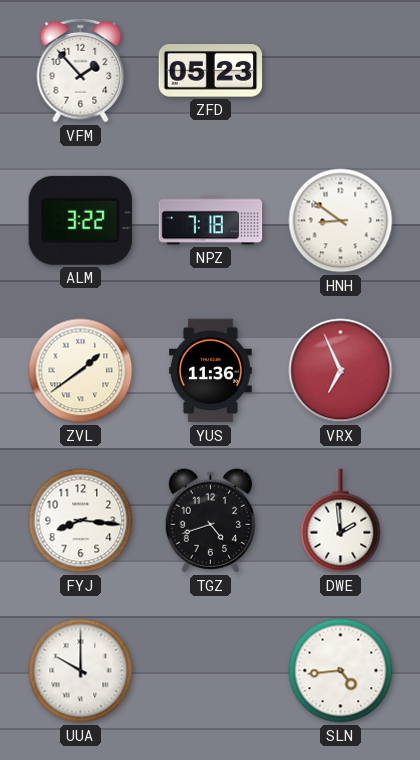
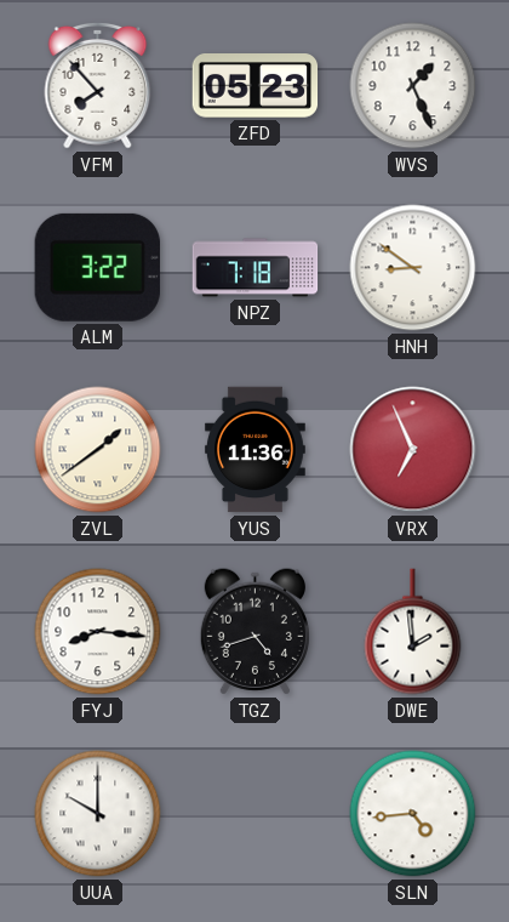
VFM: 1:53 -> 7:53
WVS: none -> 1:26
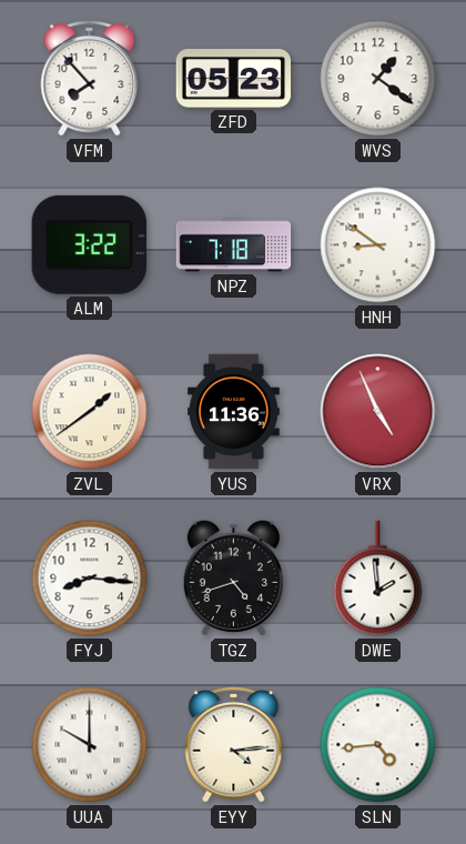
WVS: 1:26 -> 1:21
VRX: 6:56 -> 4:56
EYY: none -> 4:14
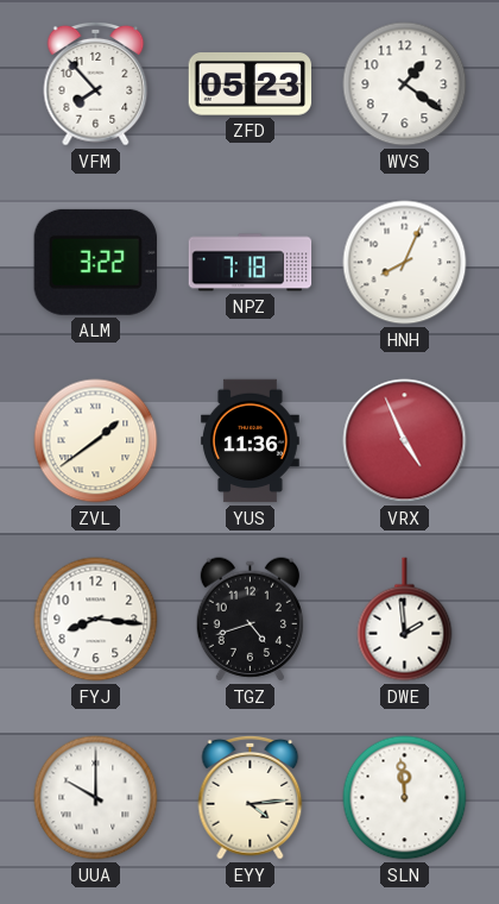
HNH: 8:51 -> 8:04
SLN: 4:44 -> 11:59
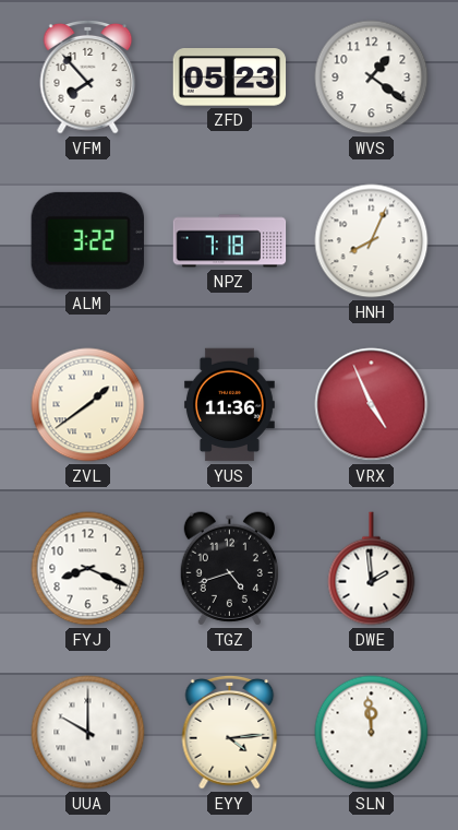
FYJ: 8:16 -> 8:19
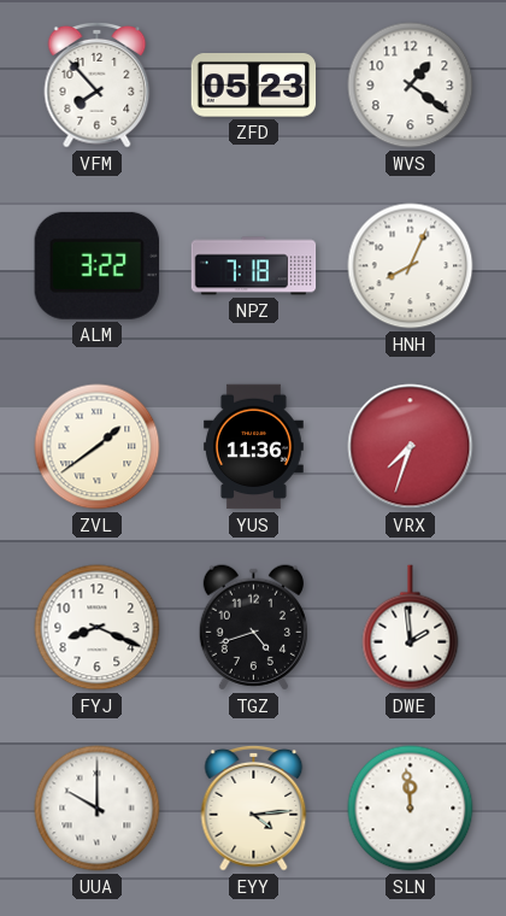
VRX: 4:56 -> 7:33
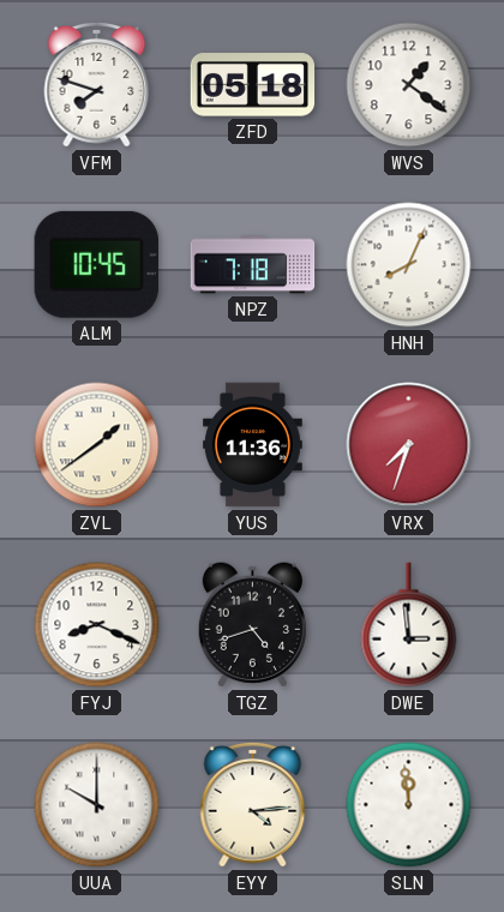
VFM: 7:53 -> 7:48
ZFD: 05:23 -> 05:18
ALM: 3:22 -> 10:45
DWE: 1:59 -> 2:59
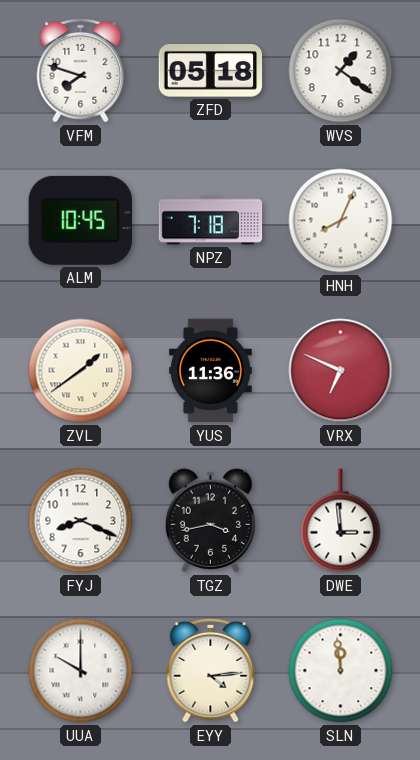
VRX: 7:33 -> 6:49
TGZ: 4:42 -> 3:43
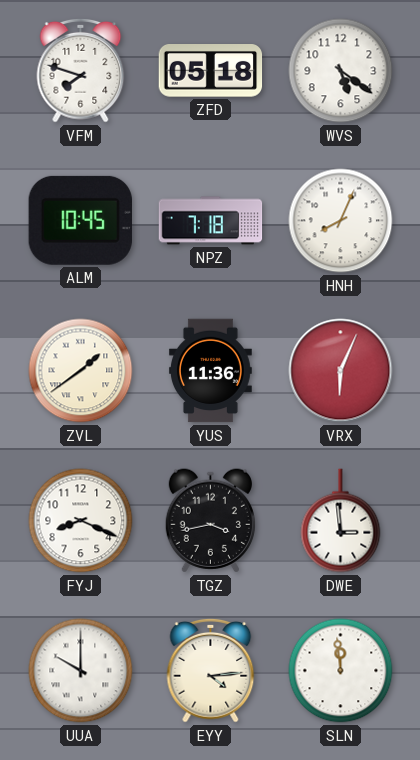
WVS: 1:21 -> 5:21
VRX: 6:49 -> 6:04
